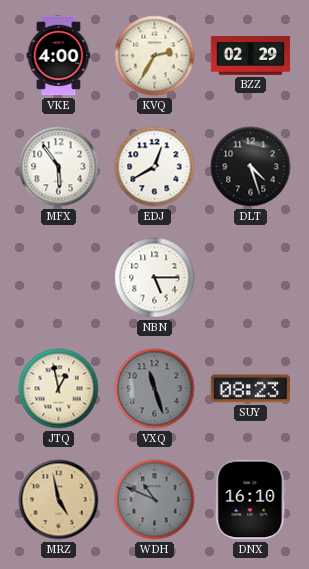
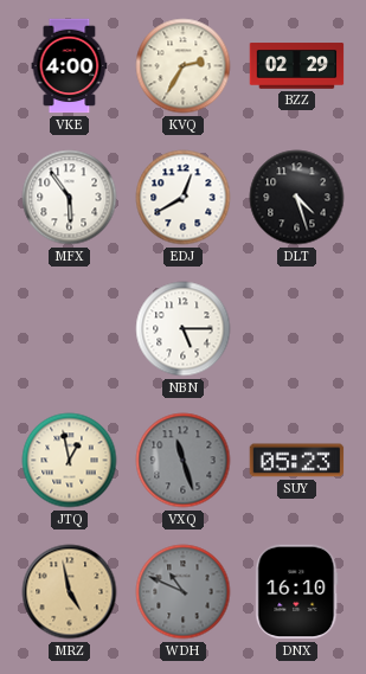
SUY: 08:23 -> 05:23
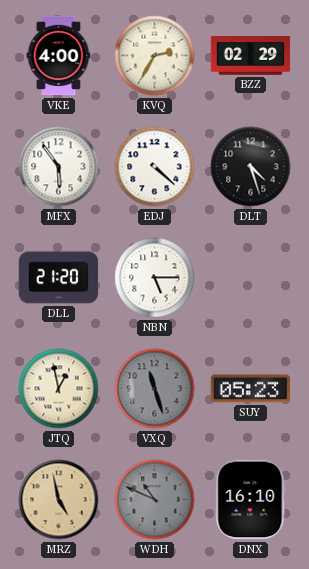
EDJ: 12:40 -> 4:22
DLL: none -> 21:20
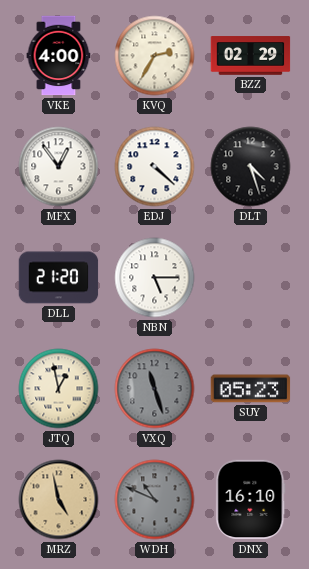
MFX: 5:54 -> 12:54
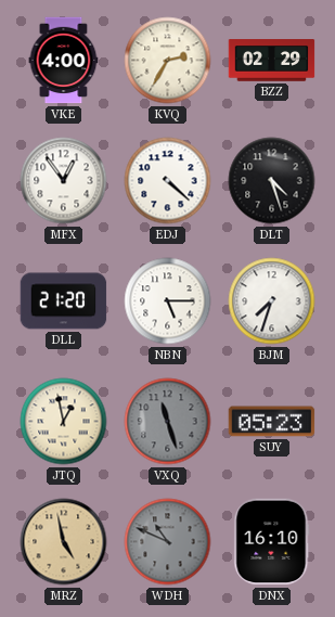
BJM: none -> 7:33
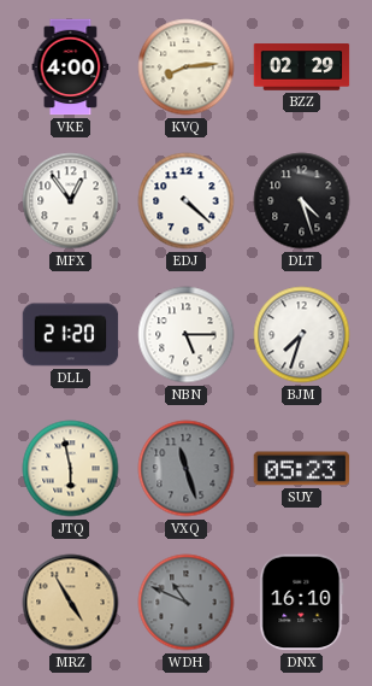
KVQ: 2:35 -> 8:14
JTQ: 12:58 -> 5:58
MRZ: 4:58 -> 4:55
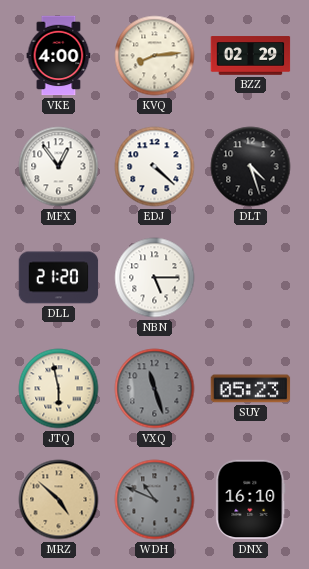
BJM: 7:33 -> none
MRZ: 4:55 -> 4:52
